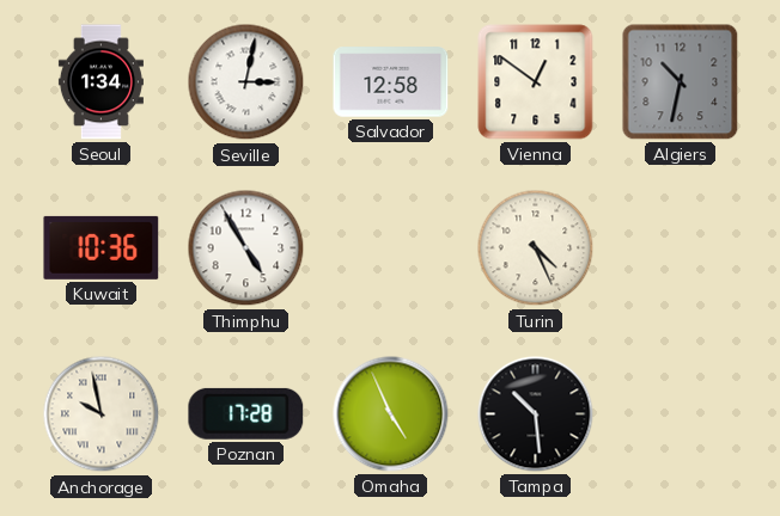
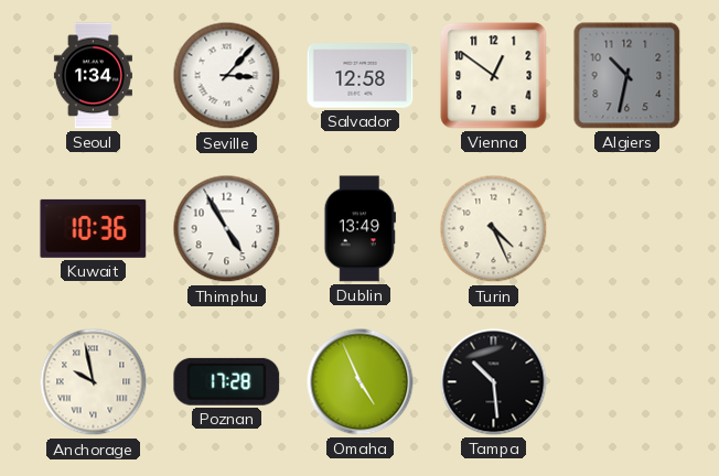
Seville: 3:02 -> 3:07
Dublin: none -> 13:49
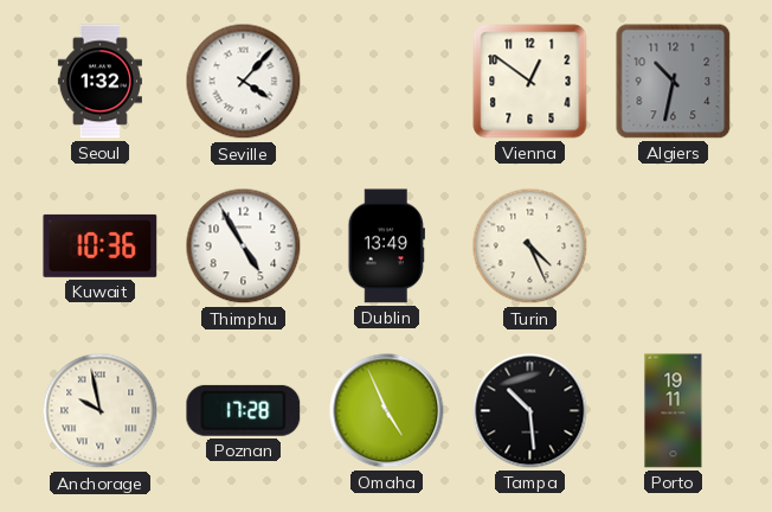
Seoul: 1:34 -> 1:32
Seville: 3:07 -> 4:07
Salvador: 12:58 -> none
Porto: none -> 19:11
